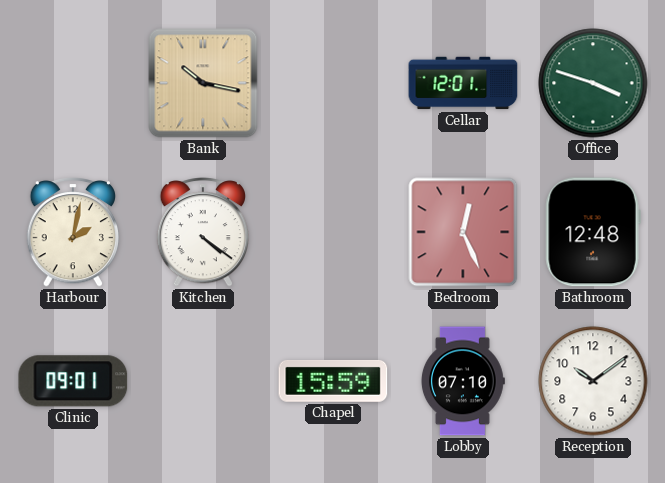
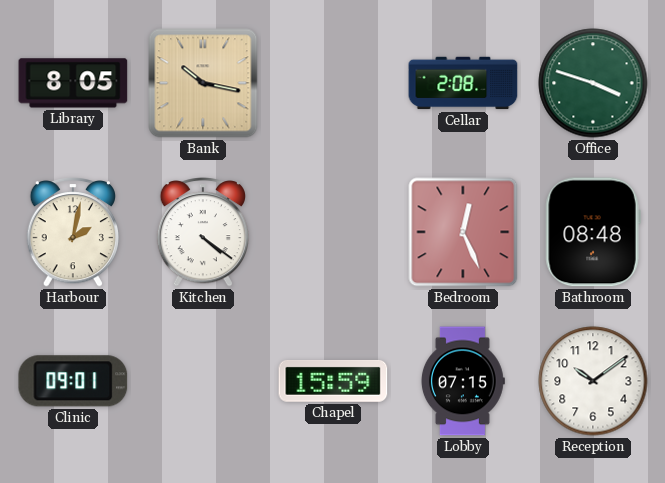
Library: none -> 8:05
Cellar: 12:01 -> 2:08
Bathroom: 12:48 -> 08:48
Lobby: 07:10 -> 07:15
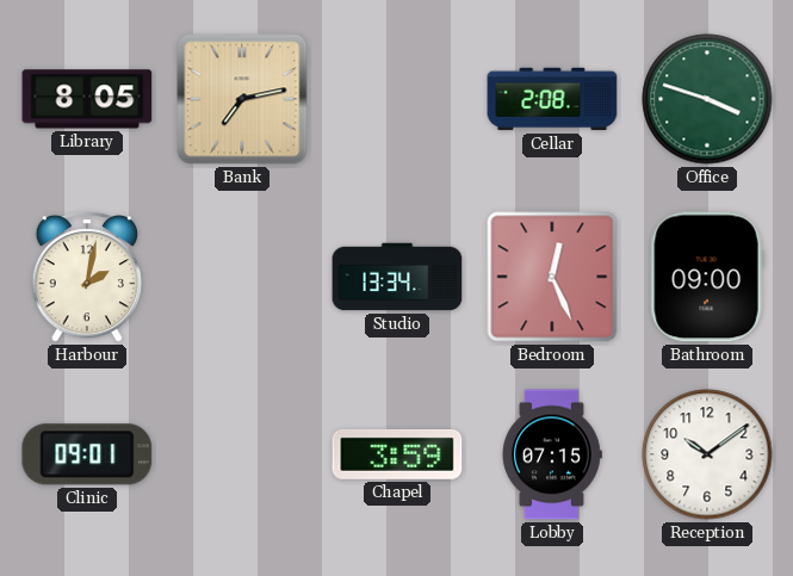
Bank: 10:17 -> 7:13
Kitchen: 4:21 -> none
Studio: none -> 13:34
Bathroom: 08:48 -> 09:00
Chapel: 15:59 -> 3:59
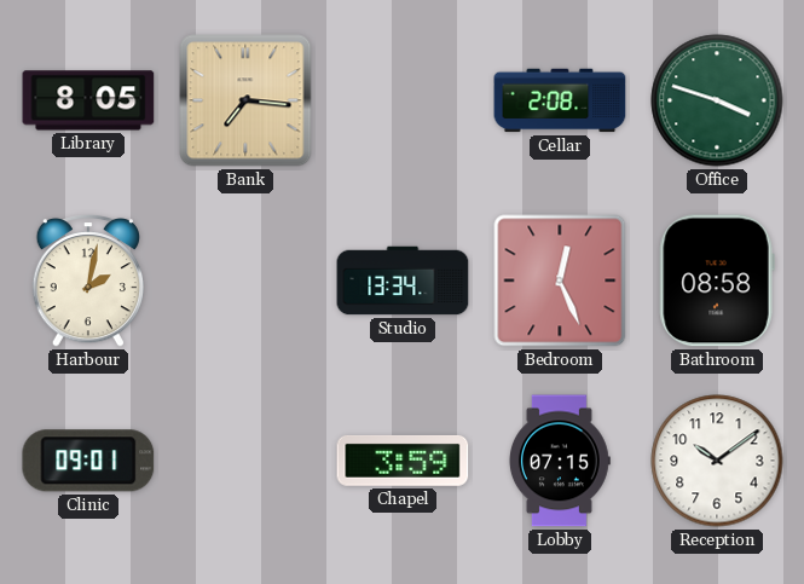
Bank: 7:13 -> 7:16
Bathroom: 09:00 -> 08:58
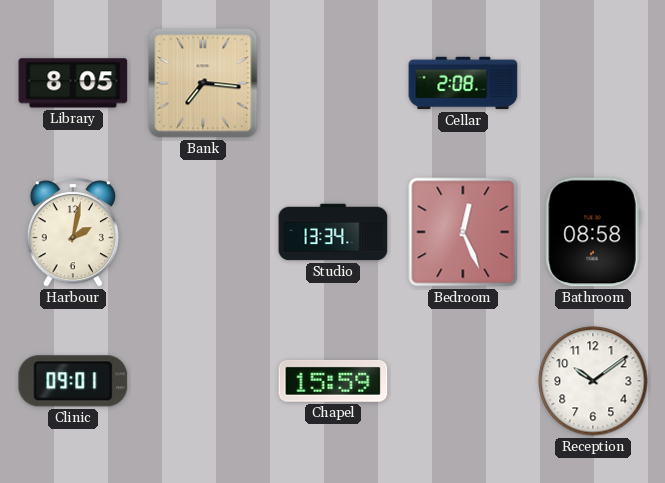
Office: 3:48 -> none
Chapel: 3:59 -> 15:59
Lobby: 07:15 -> none
